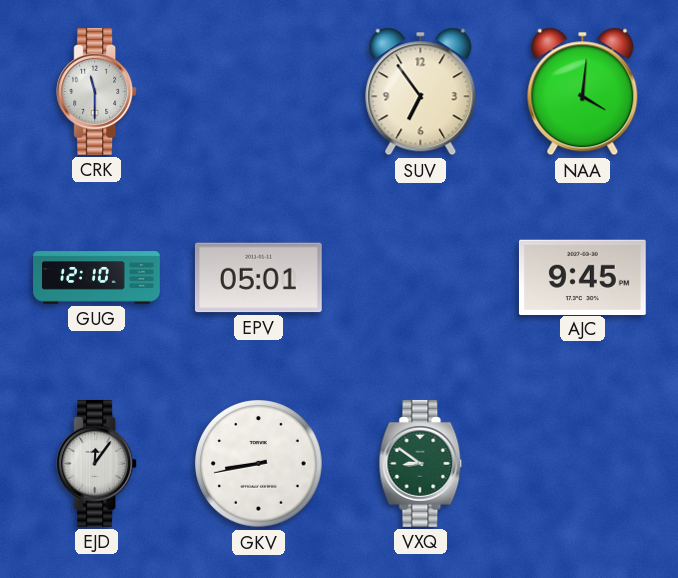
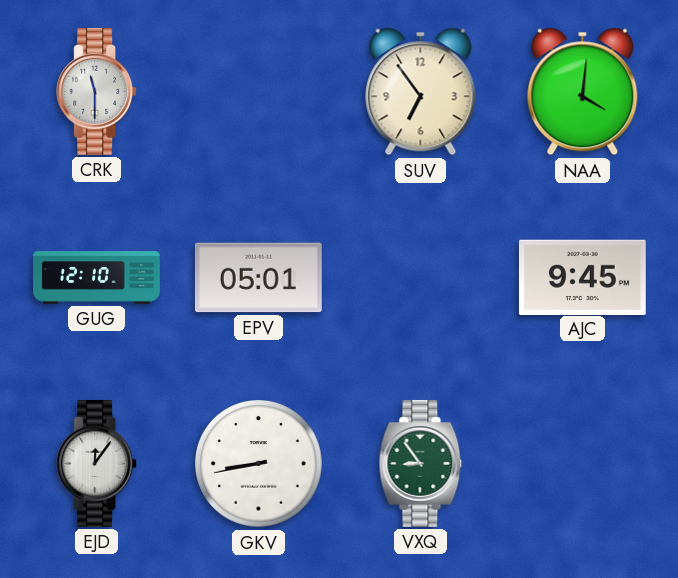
VXQ: 8:51 -> 8:54
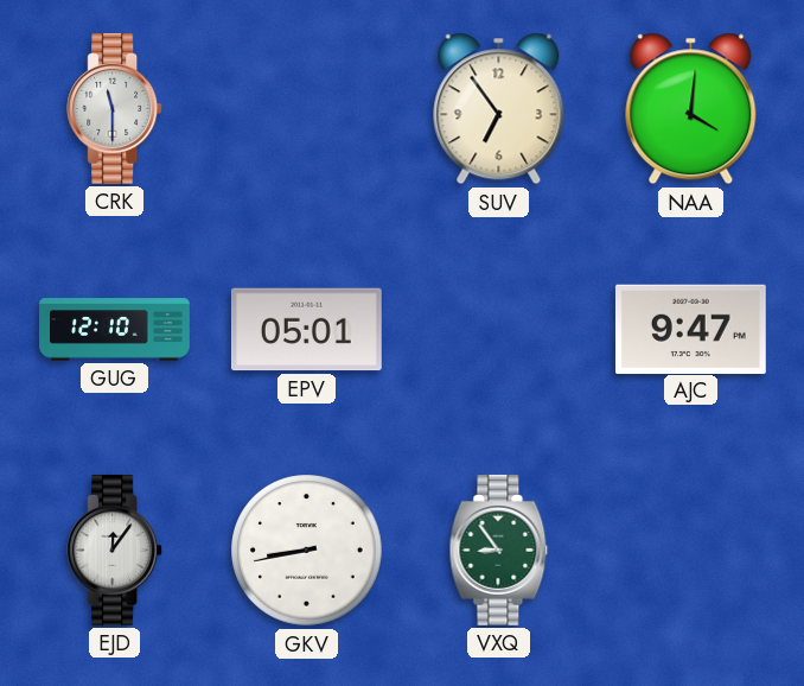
AJC: 9:45 -> 9:47
